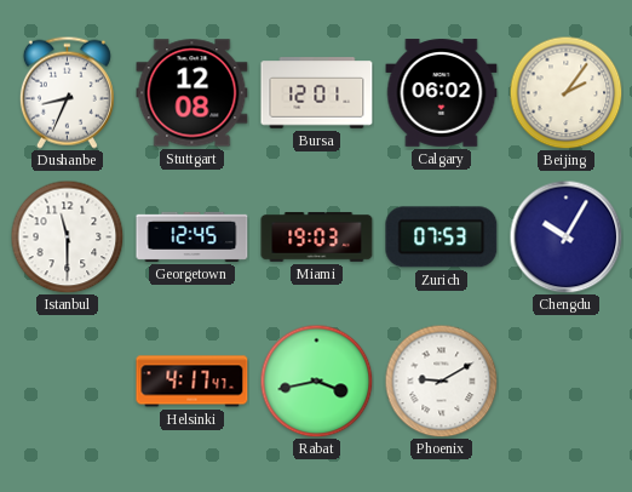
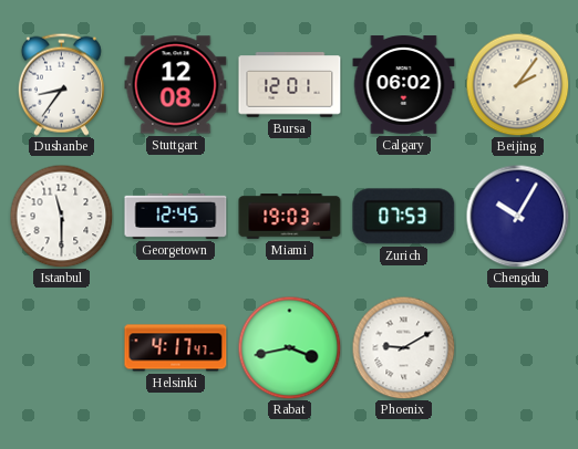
Dushanbe: 8:34 -> 8:36
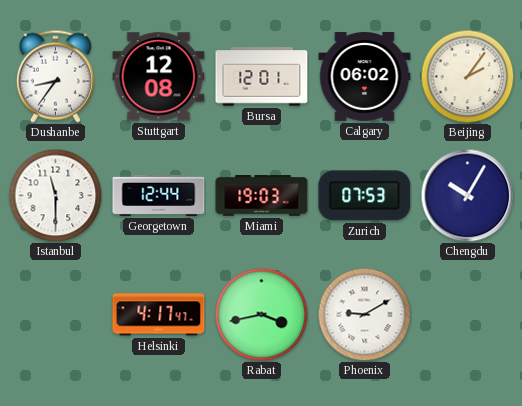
Georgetown: 12:45 -> 12:44
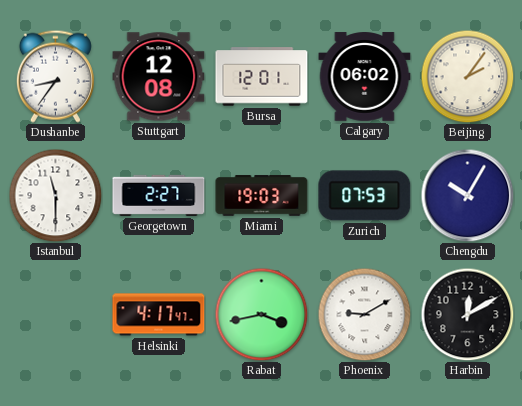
Georgetown: 12:44 -> 2:27
Harbin: none -> 12:10
